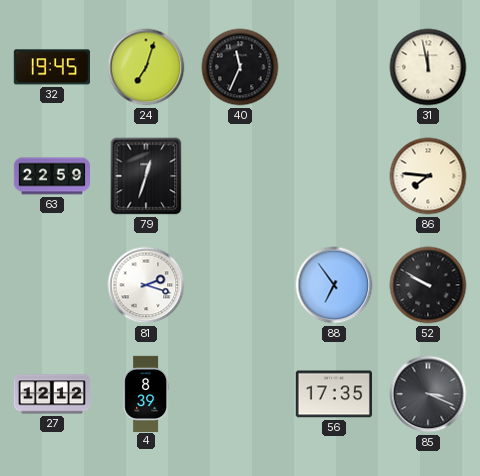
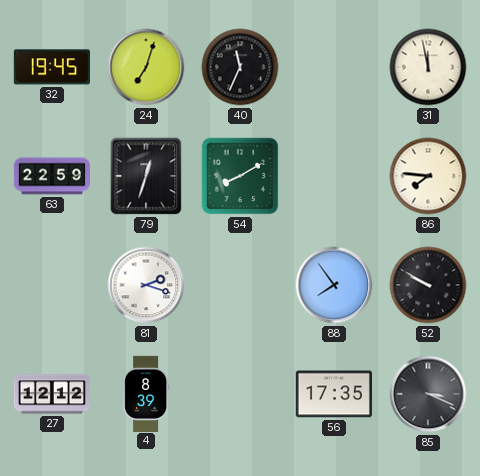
54: none -> 8:10
88: 6:54 -> 7:54
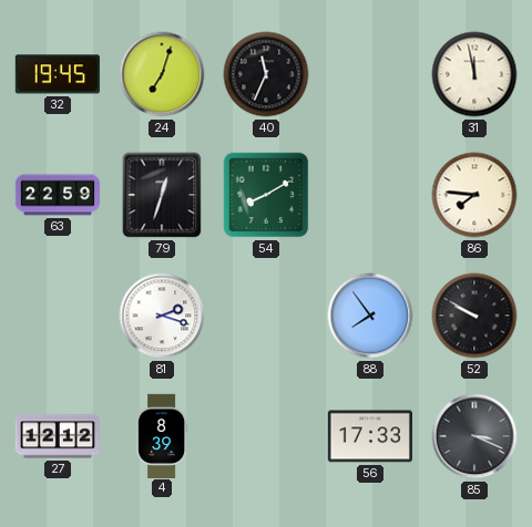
56: 17:35 -> 17:33
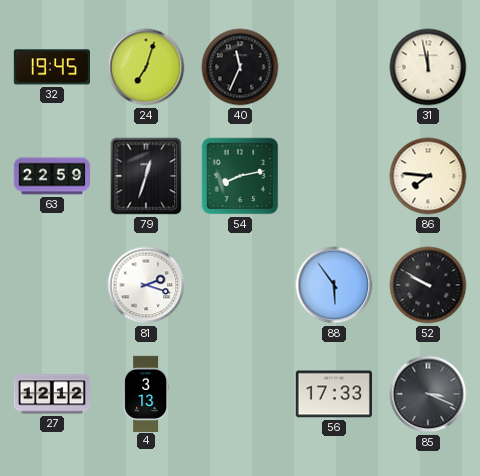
54: 8:10 -> 8:13
88: 7:54 -> 5:54
4: 8:39 -> 3:13
